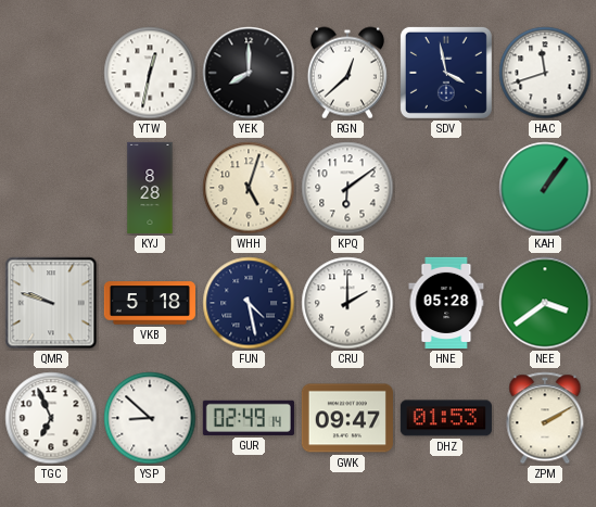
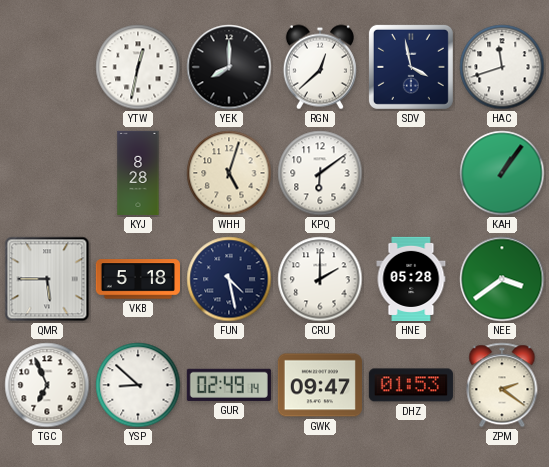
QMR: 9:48 -> 5:45
ZPM: 2:10 -> 2:21
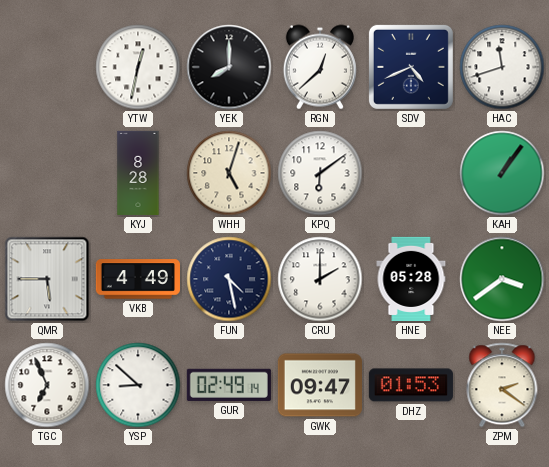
SDV: 3:58 -> 4:41
VKB: 5:18 -> 4:49
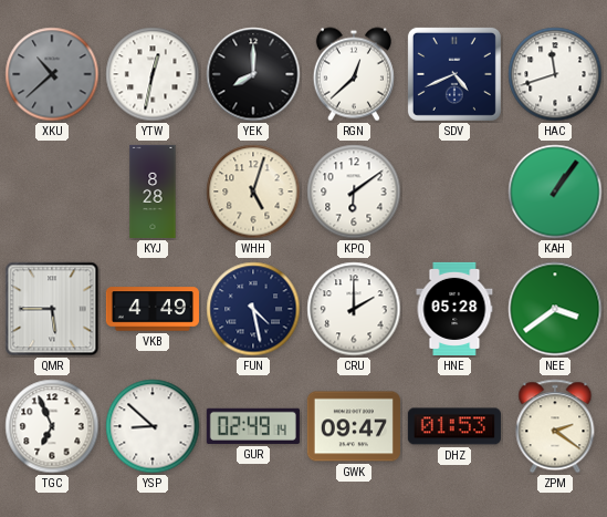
XKU: none -> 10:38
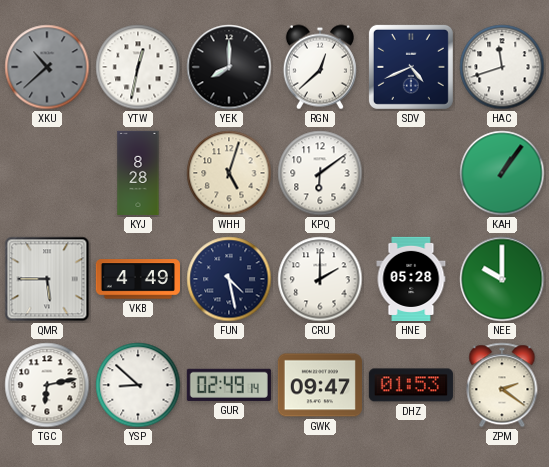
NEE: 3:39 -> 10:00
TGC: 6:56 -> 6:13
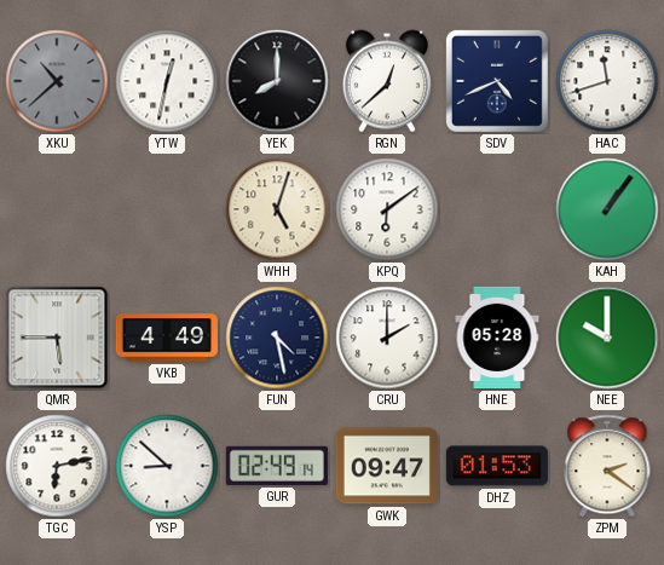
KYJ: 8:28 -> none
